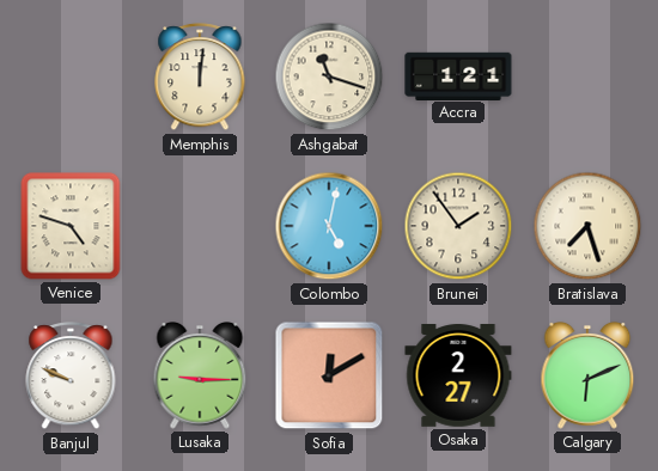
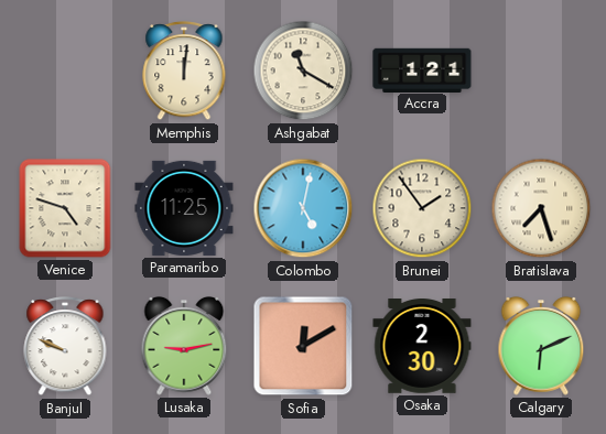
Ashgabat: 11:18 -> 11:20
Paramaribo: none -> 11:25
Lusaka: 9:15 -> 9:13
Osaka: 2:27 -> 2:30
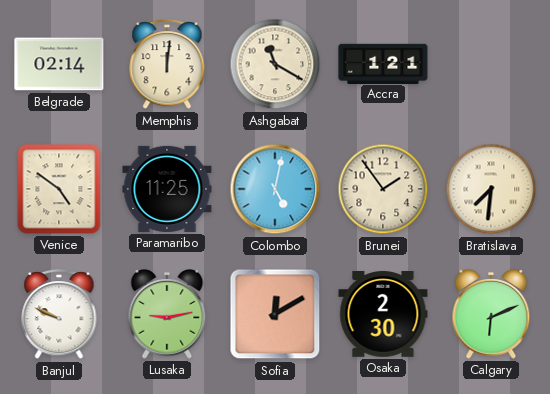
Belgrade: none -> 02:14
Venice: 4:48 -> 4:51
Bratislava: 7:27 -> 7:31
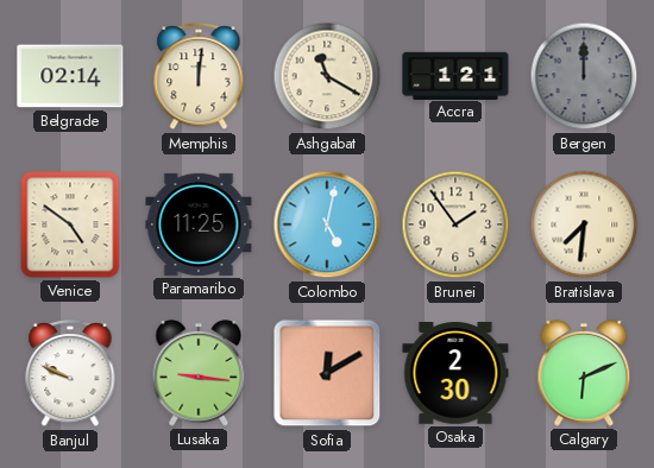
Bergen: none -> 12:00
Lusaka: 9:13 -> 9:16
